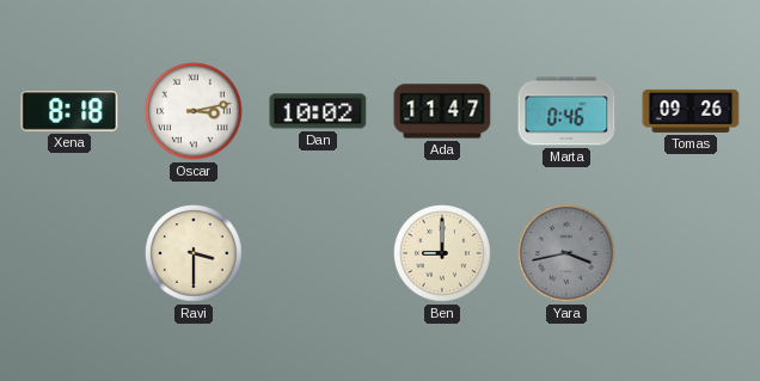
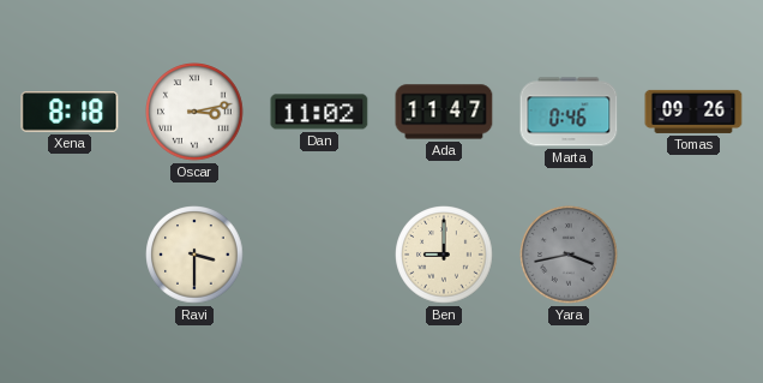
Dan: 10:02 -> 11:02
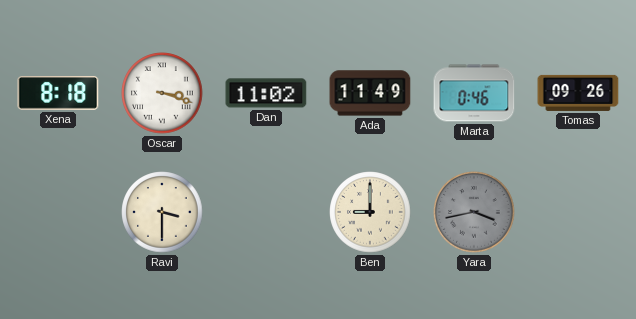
Oscar: 3:13 -> 3:18
Ada: 11:47 -> 11:49
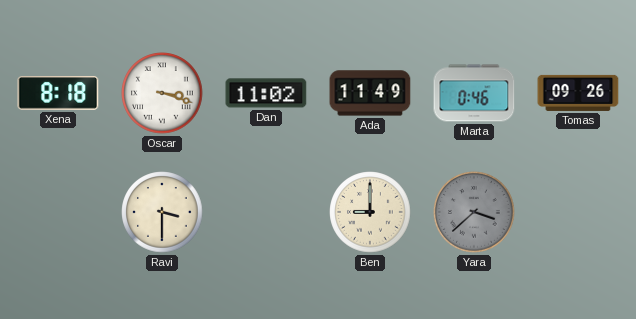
Yara: 3:43 -> 3:38
